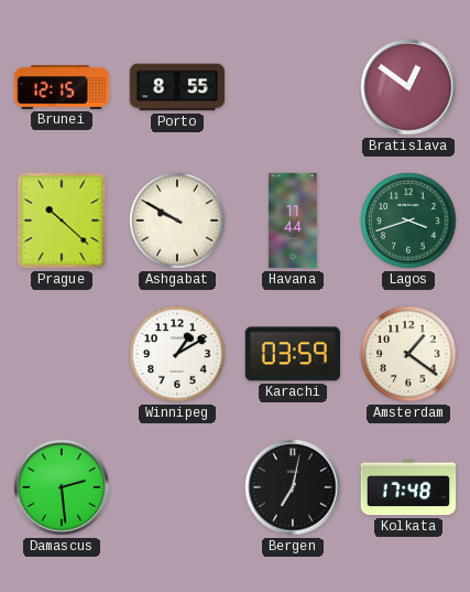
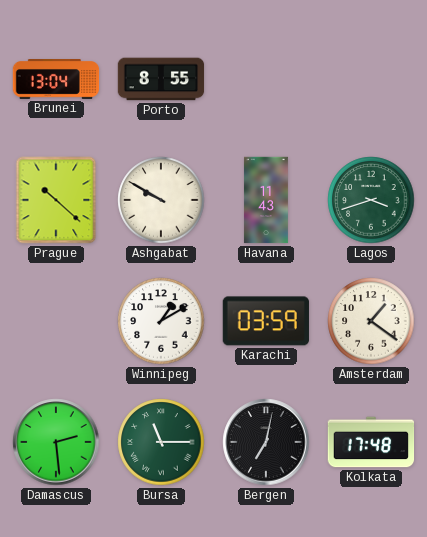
Brunei: 12:15 -> 13:04
Bratislava: 12:51 -> none
Havana: 11:44 -> 11:43
Bursa: none -> 11:15
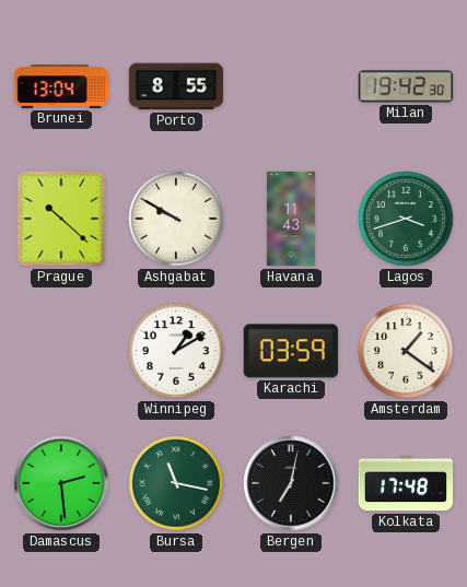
Milan: none -> 19:42
Bursa: 11:15 -> 11:17
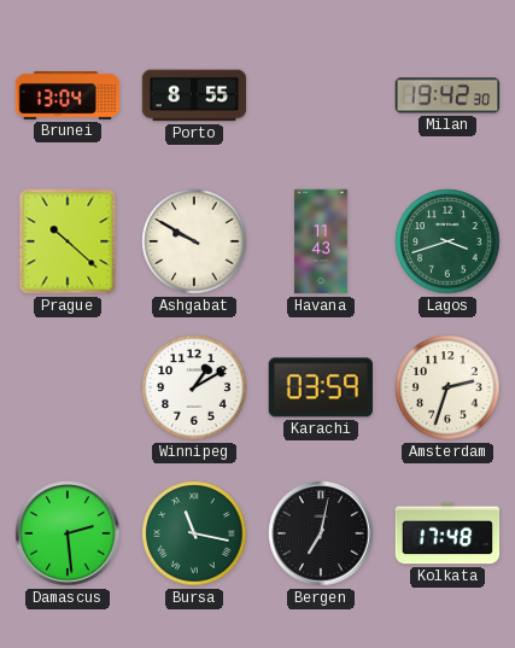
Amsterdam: 1:21 -> 2:33
